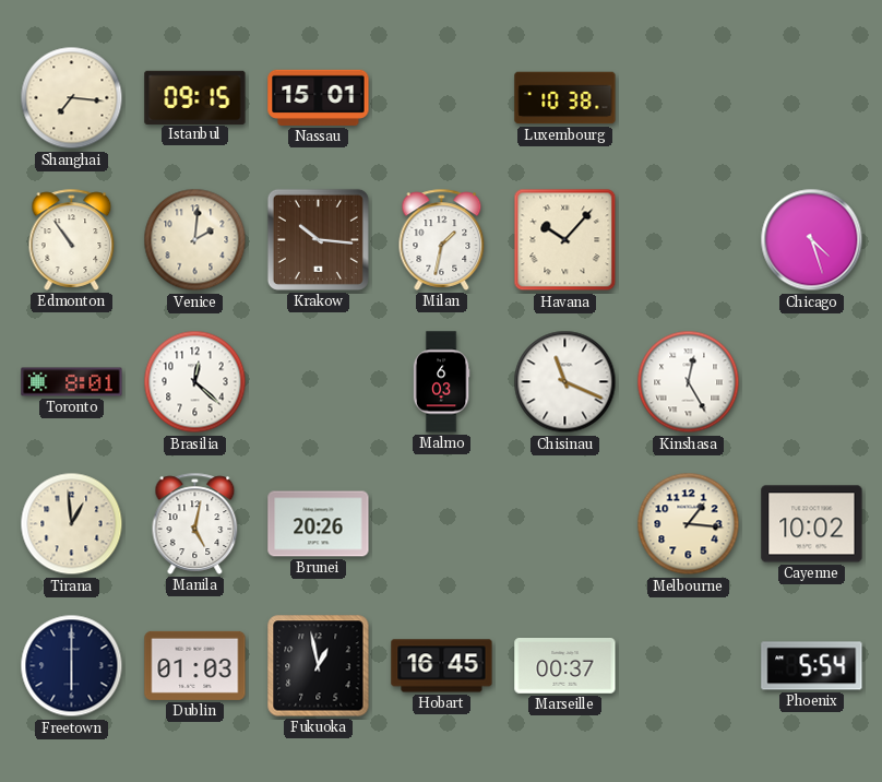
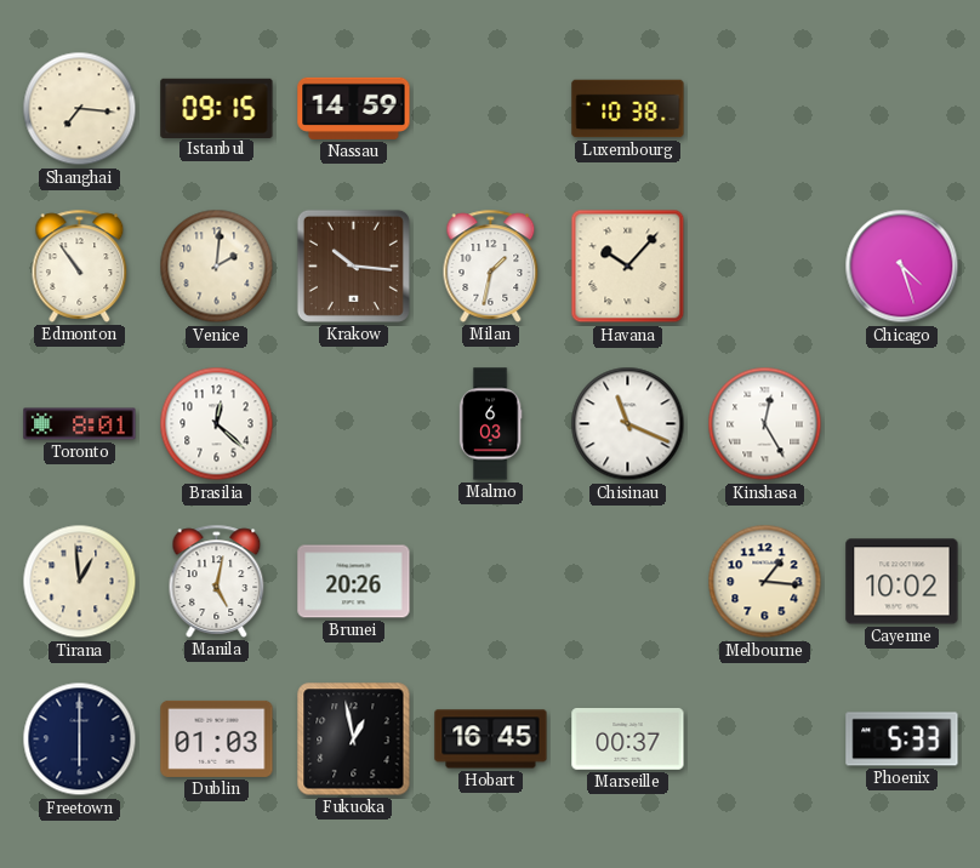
Nassau: 15:01 -> 14:59
Phoenix: 5:54 -> 5:33
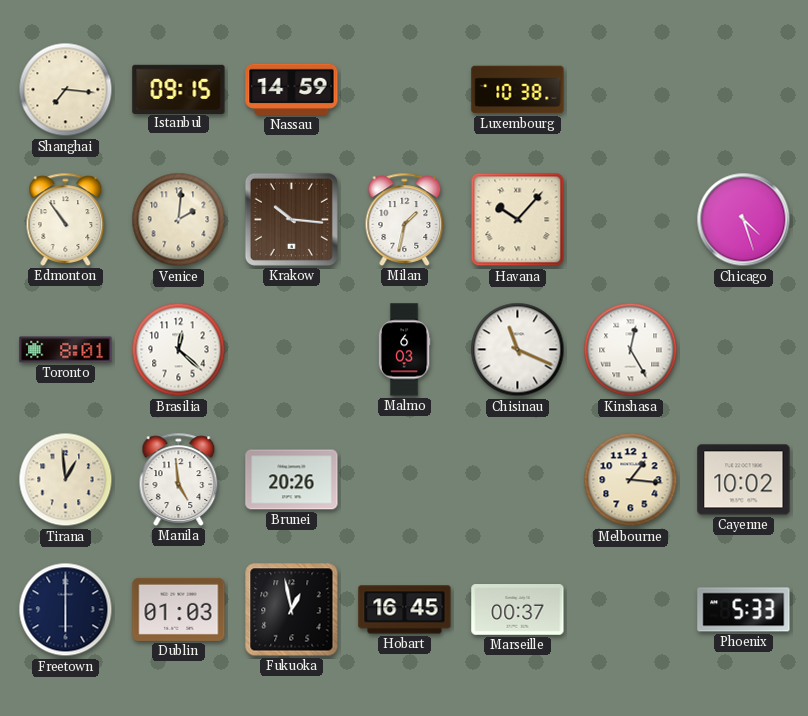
Manila: 5:02 -> 4:59
